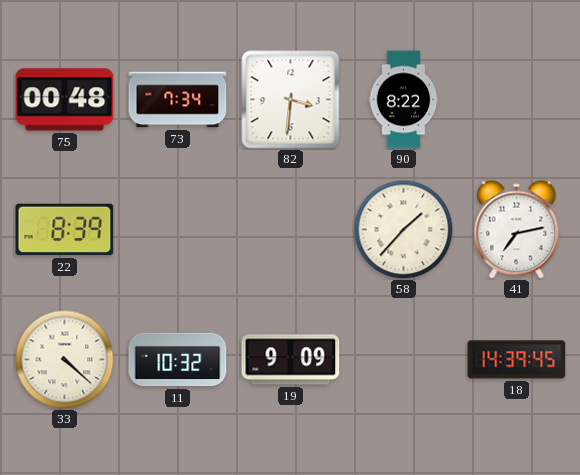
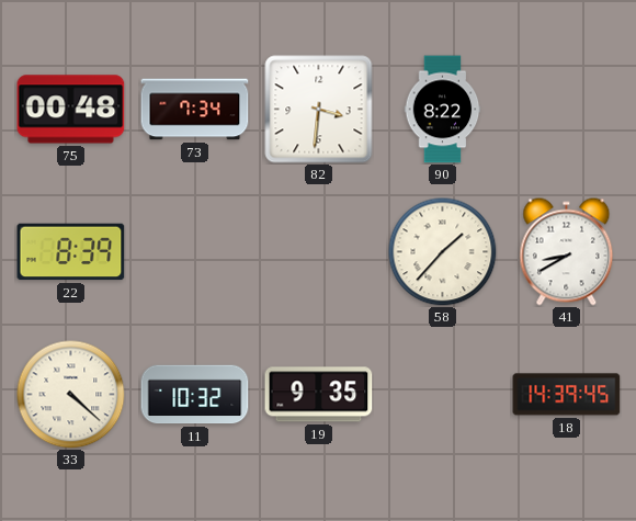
41: 7:13 -> 8:40
19: 9:09 -> 9:35
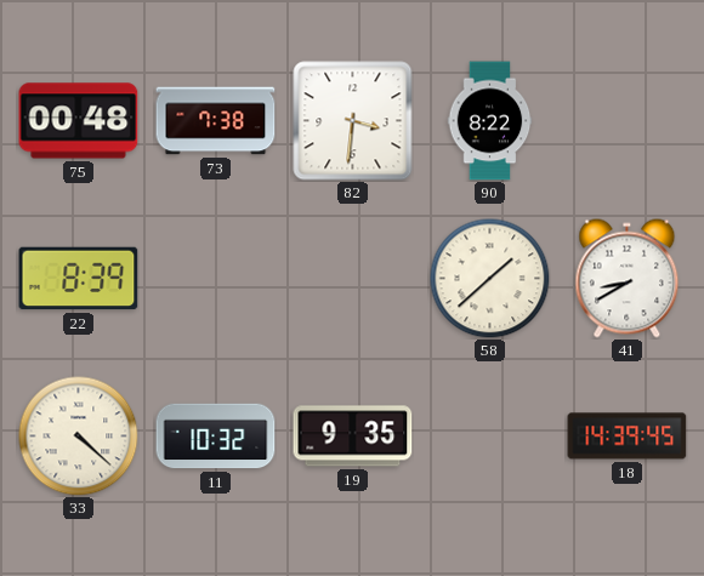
73: 7:34 -> 7:38
58: 1:37 -> 1:38
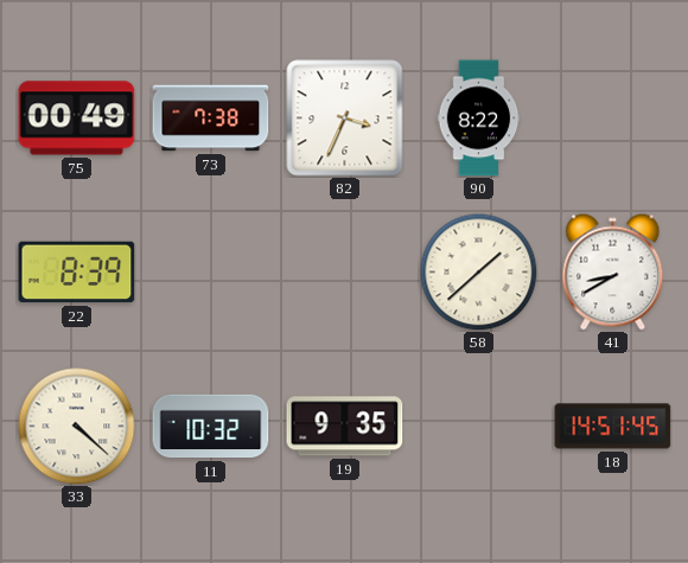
75: 00:48 -> 00:49
82: 3:31 -> 3:34
18: 14:39 -> 14:51
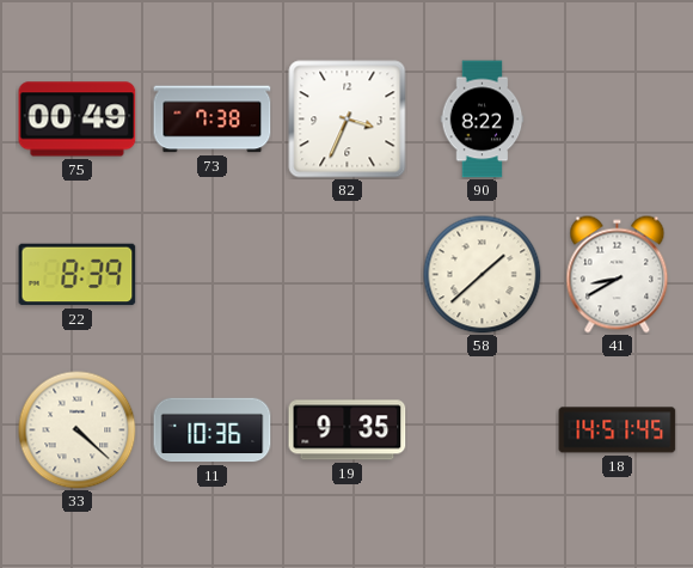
11: 10:32 -> 10:36
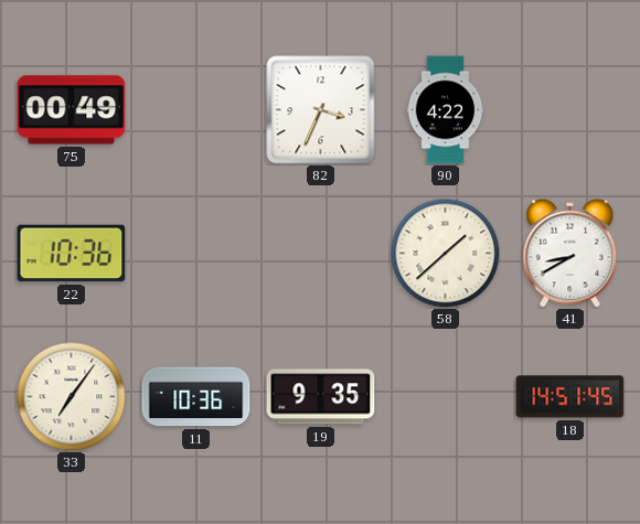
73: 7:38 -> none
90: 8:22 -> 4:22
22: 8:39 -> 10:36
33: 4:22 -> 7:06
